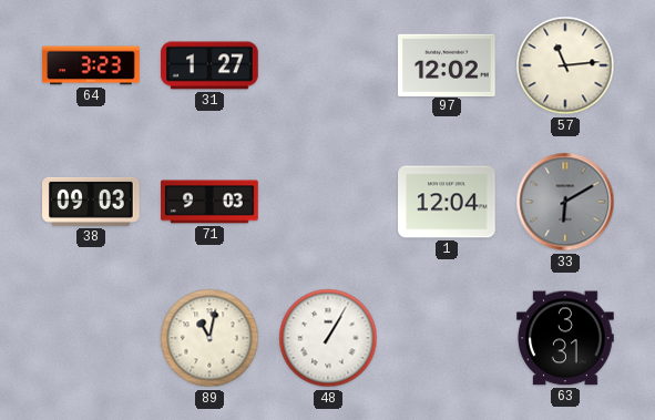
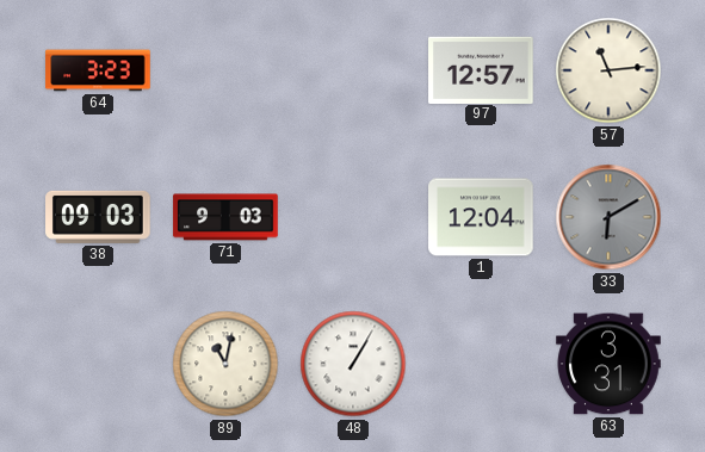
31: 1:27 -> none
97: 12:02 -> 12:57
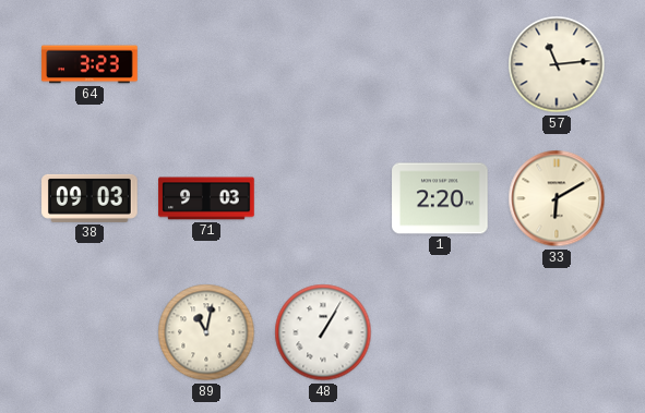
97: 12:57 -> none
1: 12:04 -> 2:20
33 dial: grey -> cream
63: 3:31 -> none
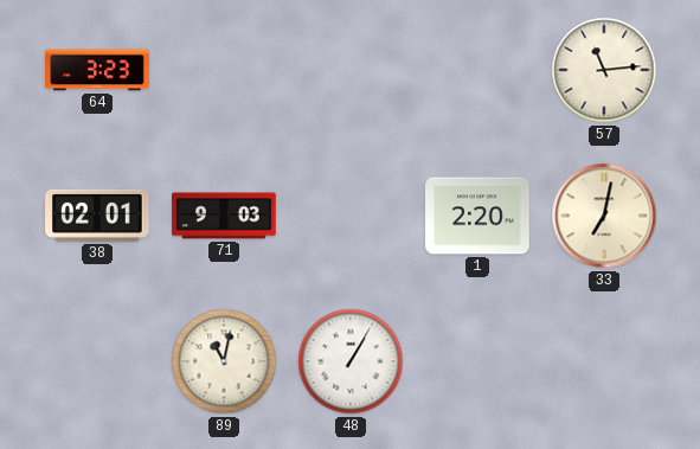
38: 09:03 -> 02:01
33: 6:10 -> 7:02
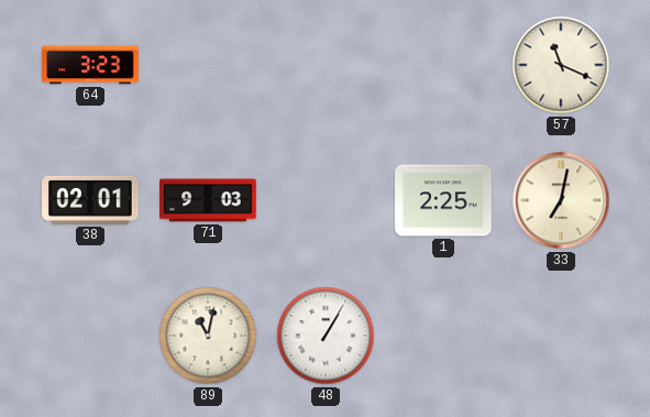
57: 11:14 -> 11:19
1: 2:20 -> 2:25
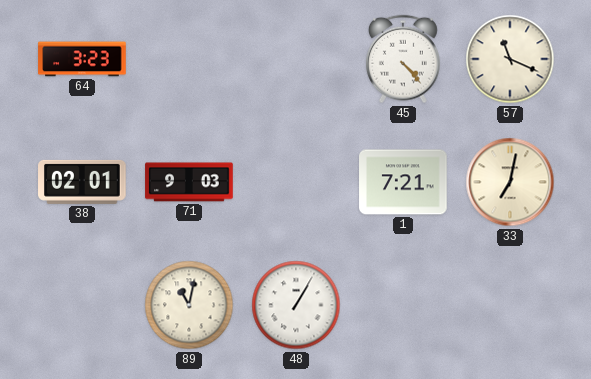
45: none -> 4:23
1: 2:25 -> 7:21
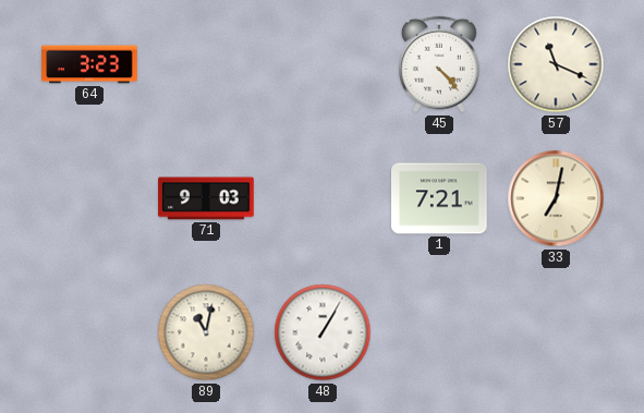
38: 02:01 -> none
